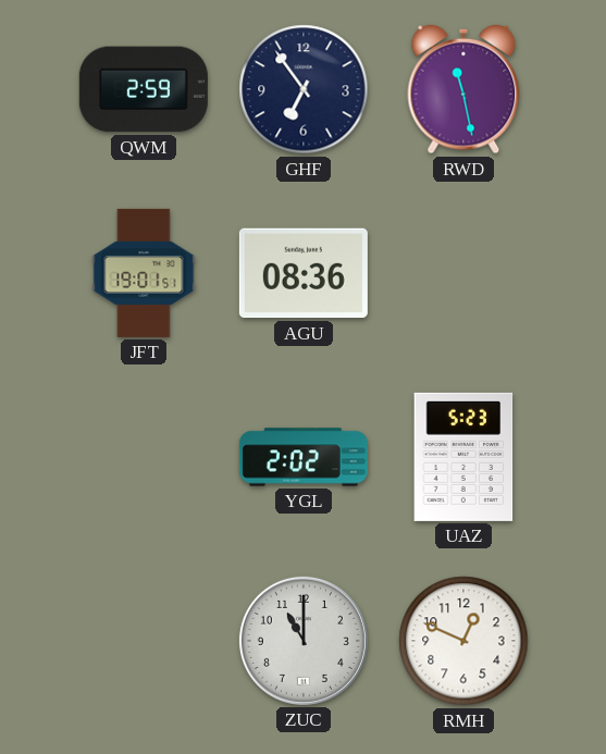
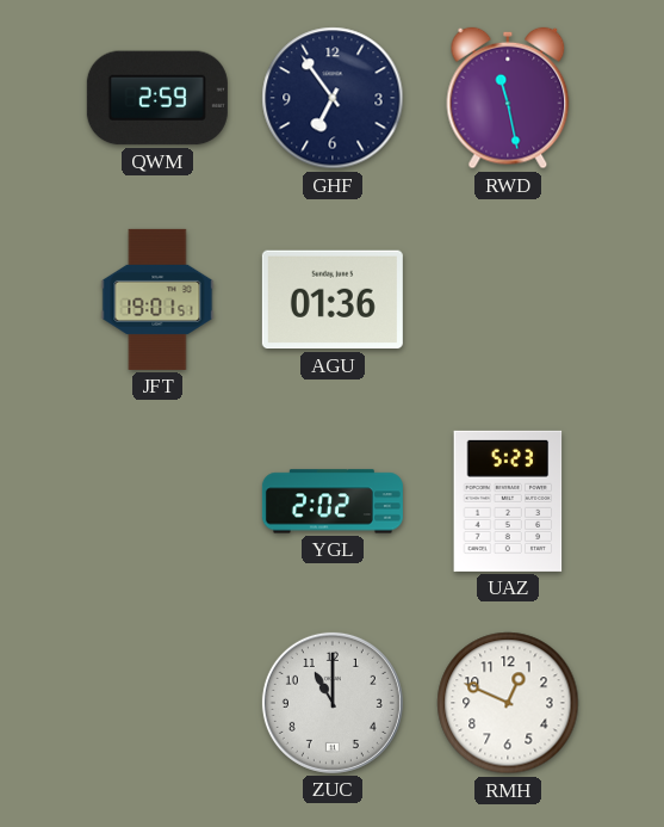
AGU: 08:36 -> 01:36
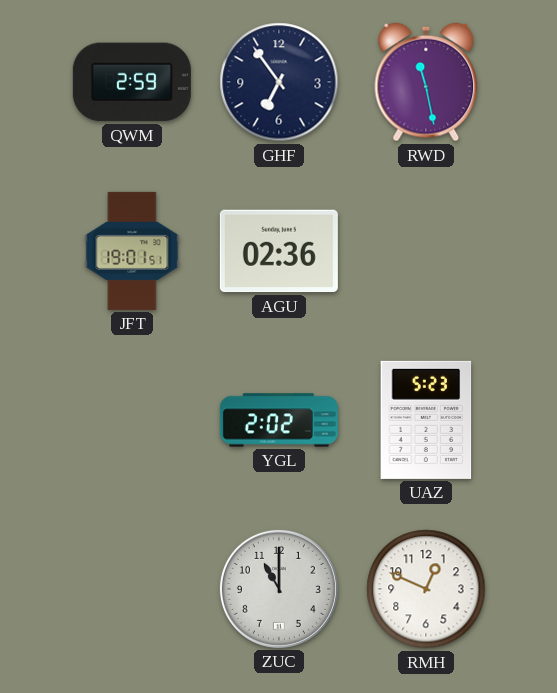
AGU: 01:36 -> 02:36
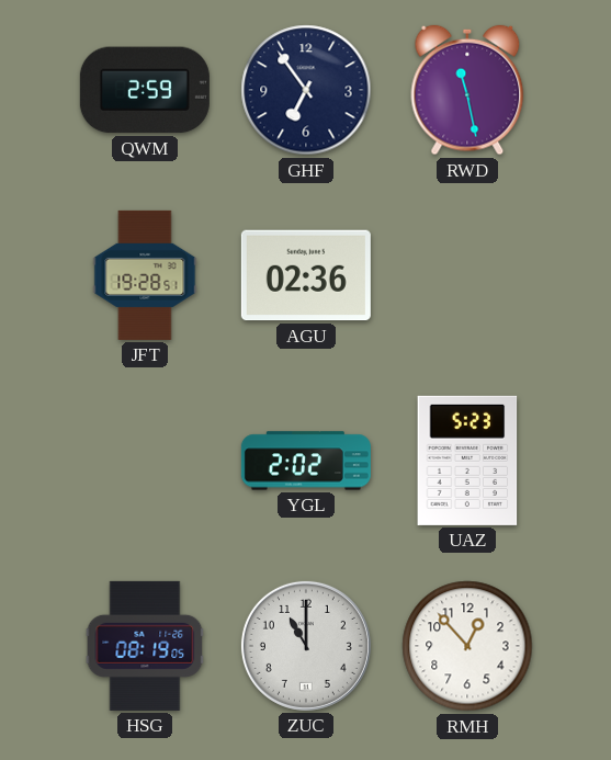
JFT: 19:01 -> 19:28
HSG: none -> 08:19
RMH: 12:49 -> 12:53
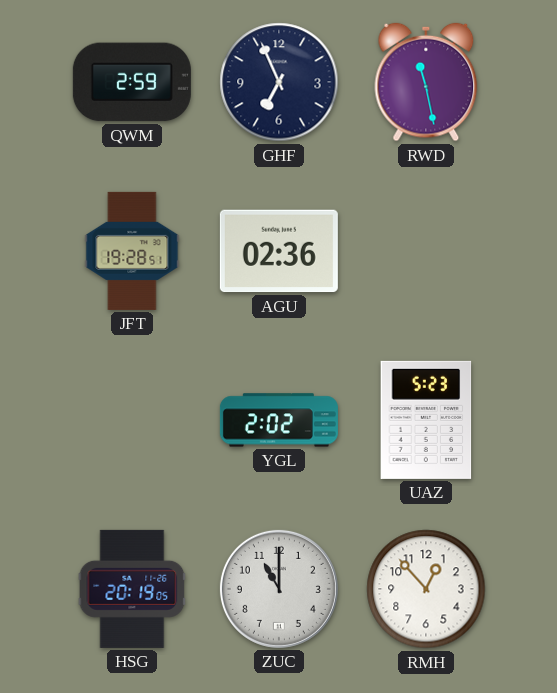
GHF: 6:54 -> 6:56
HSG: 08:19 -> 20:19
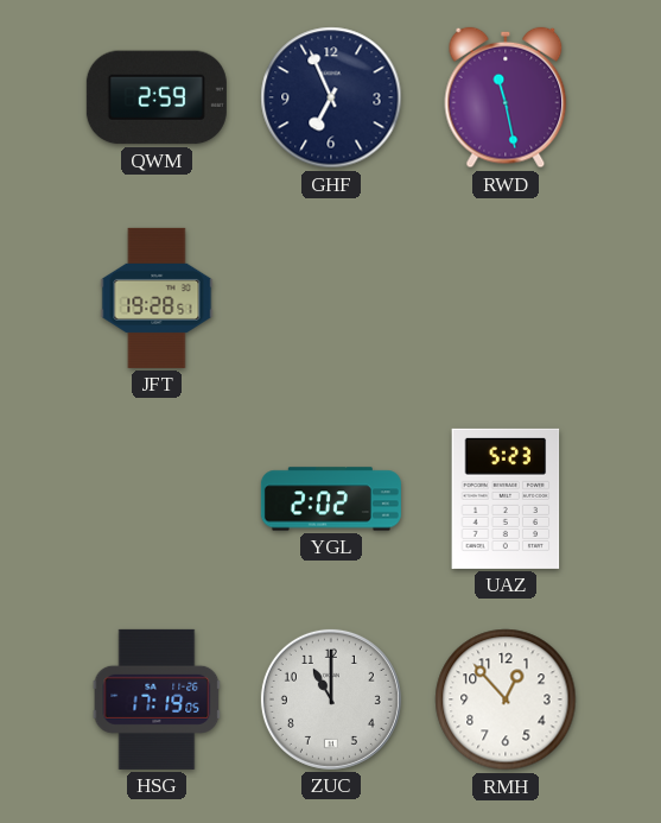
AGU: 02:36 -> none
HSG: 20:19 -> 17:19
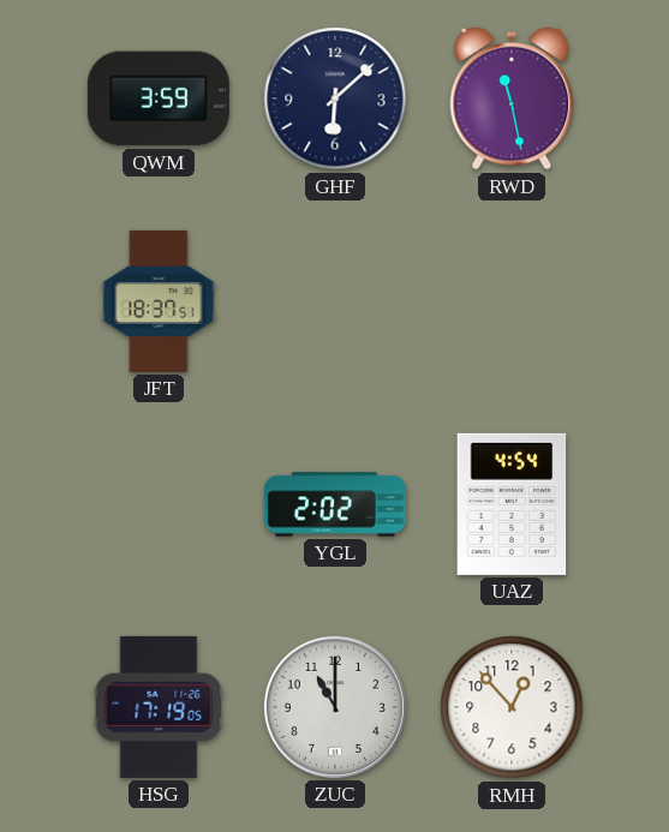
QWM: 2:59 -> 3:59
GHF: 6:56 -> 6:08
JFT: 19:28 -> 18:37
UAZ: 5:23 -> 4:54
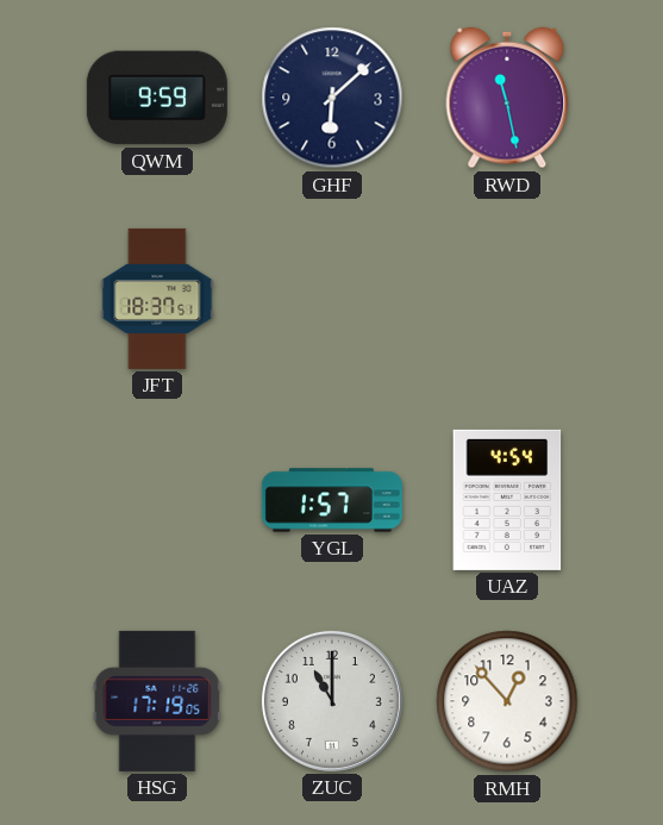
QWM: 3:59 -> 9:59
YGL: 2:02 -> 1:57
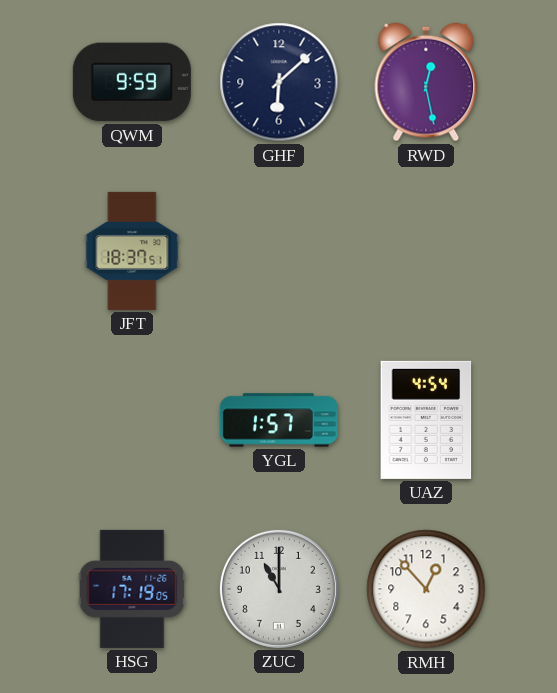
RWD: 11:28 -> 12:28
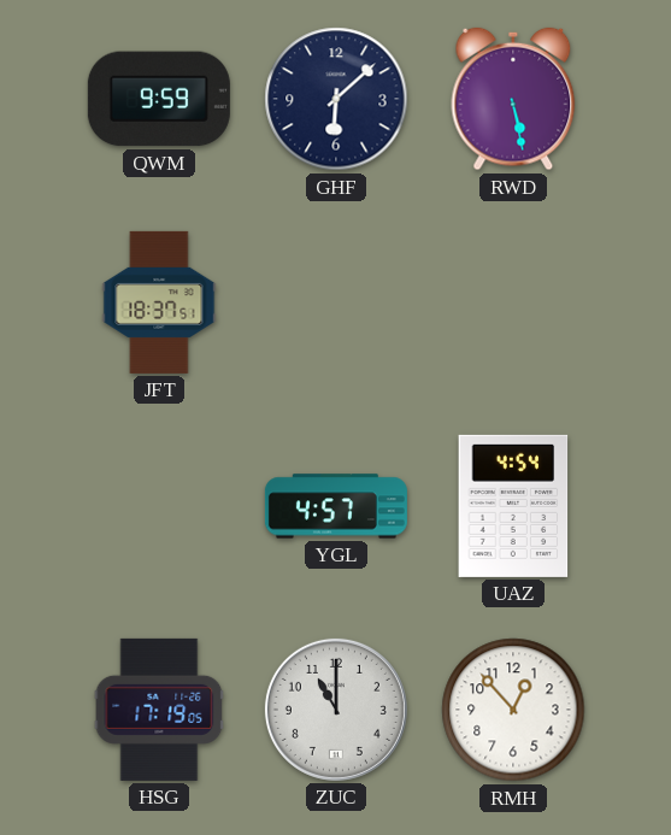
RWD: 12:28 -> 5:28
YGL: 1:57 -> 4:57
